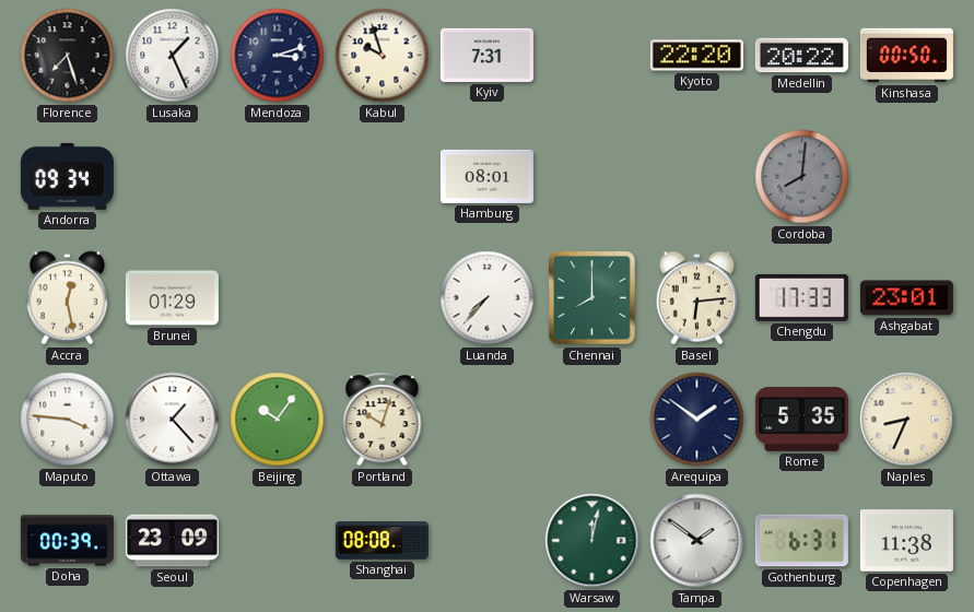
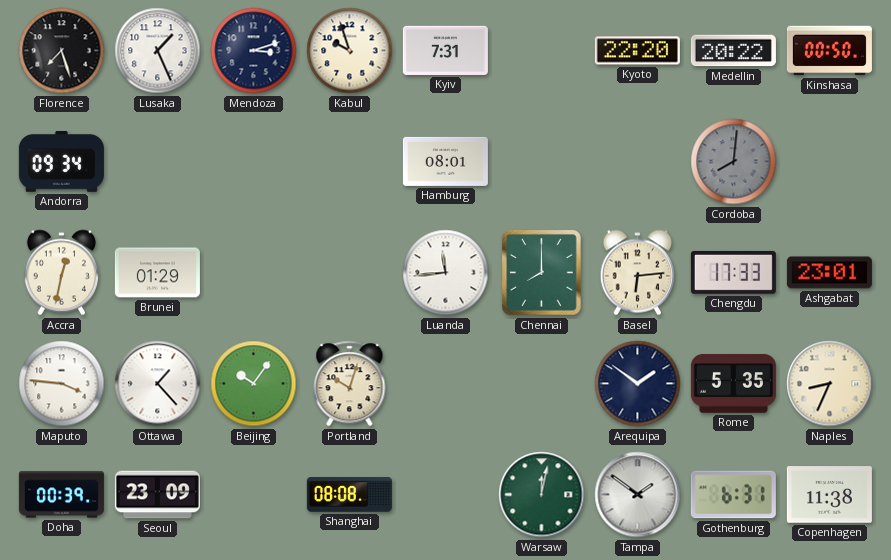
Accra: 12:28 -> 12:32
Luanda: 7:37 -> 11:44
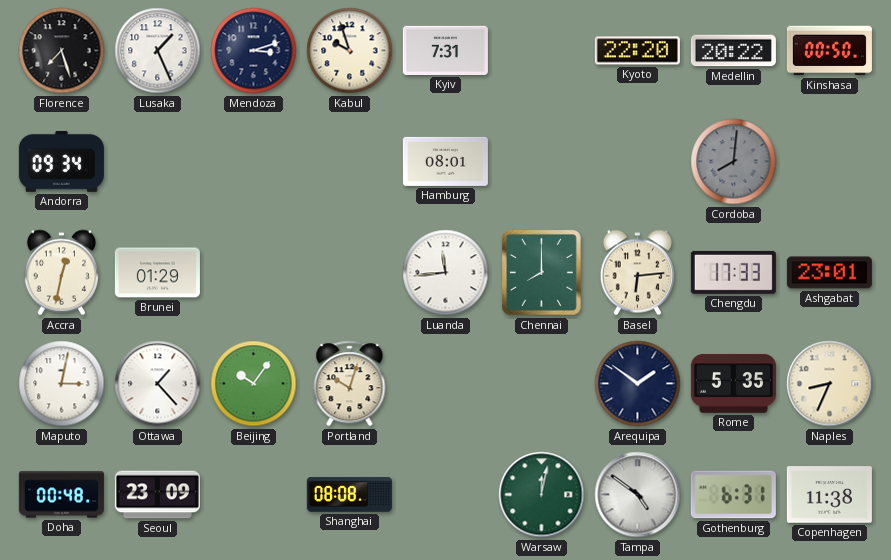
Maputo: 3:46 -> 3:02
Doha: 00:39 -> 00:48
Tampa: 1:51 -> 4:51
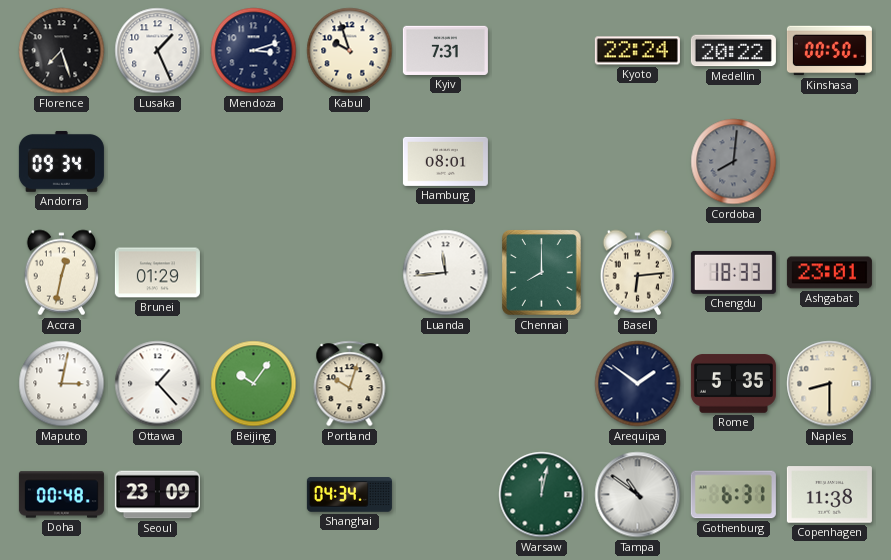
Kyoto: 22:20 -> 22:24
Chengdu: 17:33 -> 18:33
Naples: 8:34 -> 8:30
Shanghai: 08:08 -> 04:34
Tampa: 4:51 -> 10:51
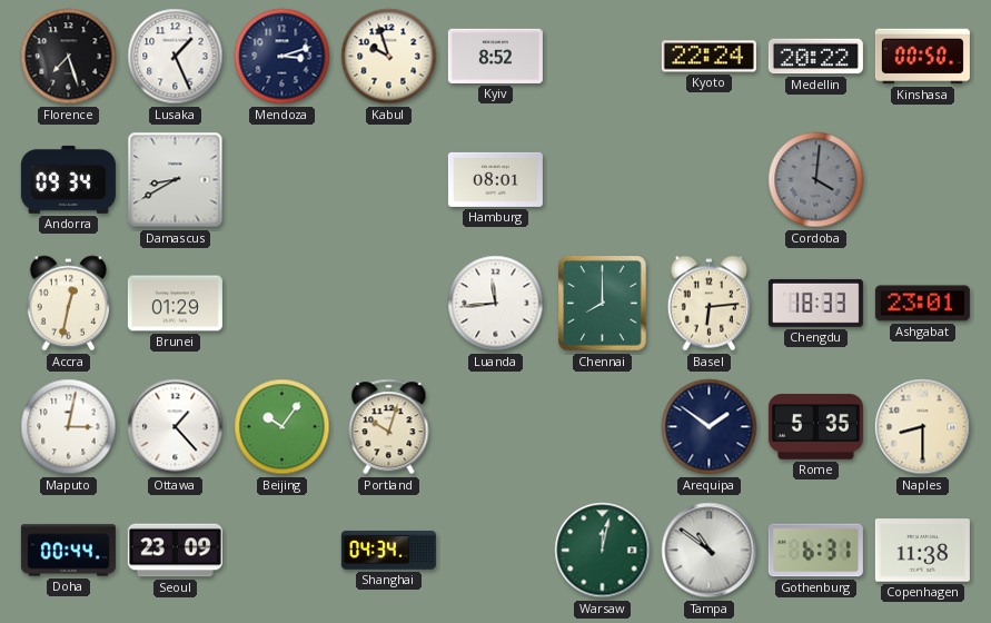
Kyiv: 7:31 -> 8:52
Damascus: none -> 8:40
Cordoba: 8:01 -> 4:01
Doha: 00:48 -> 00:44
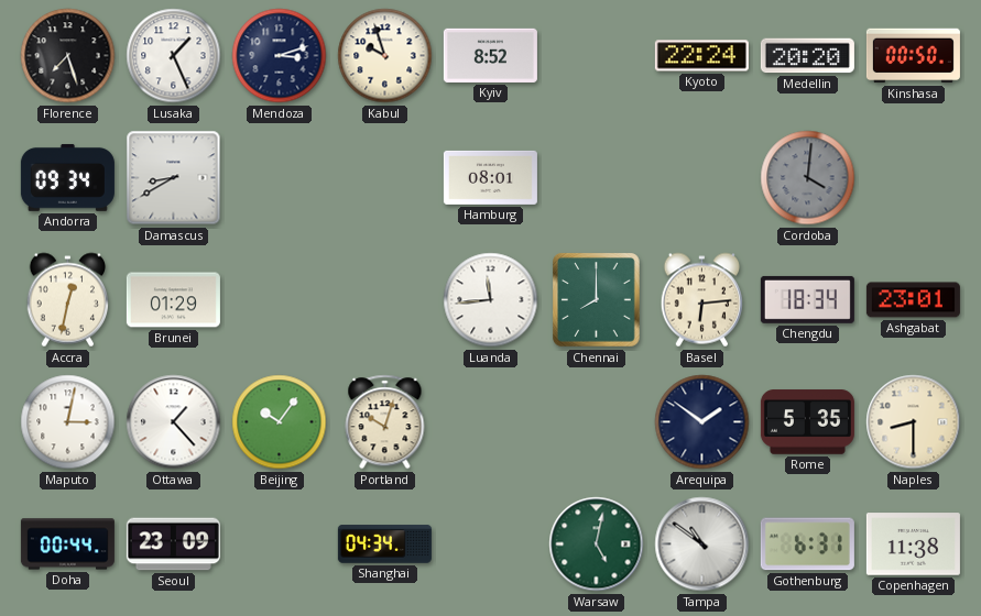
Medellin: 20:22 -> 20:20
Chengdu: 18:33 -> 18:34
Warsaw: 12:02 -> 5:02
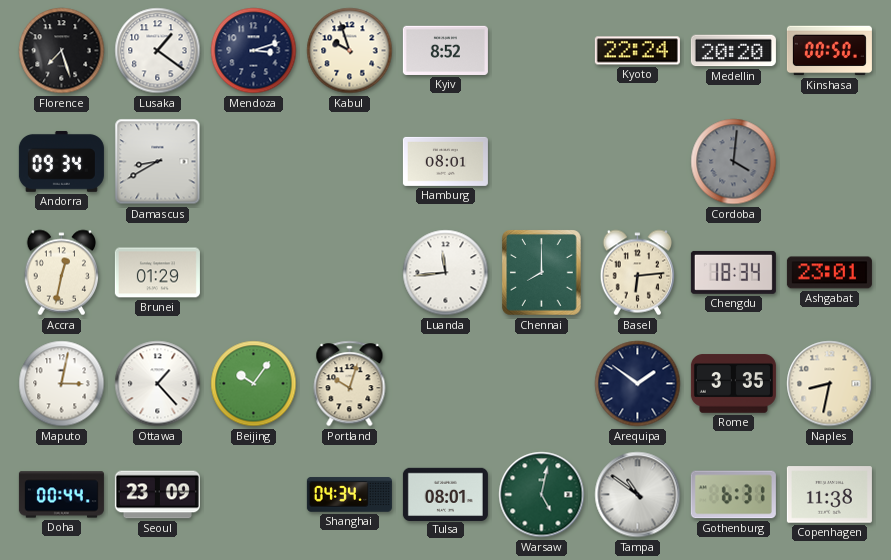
Lusaka: 1:26 -> 1:21
Rome: 5:35 -> 3:35
Naples: 8:30 -> 8:32
Tulsa: none -> 08:01
